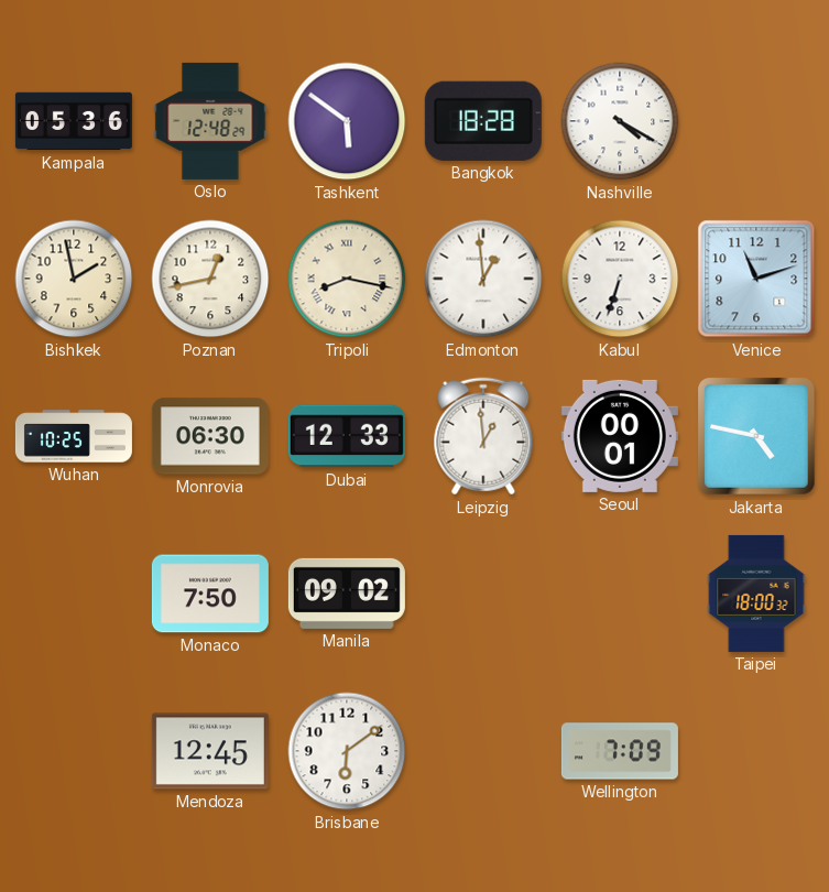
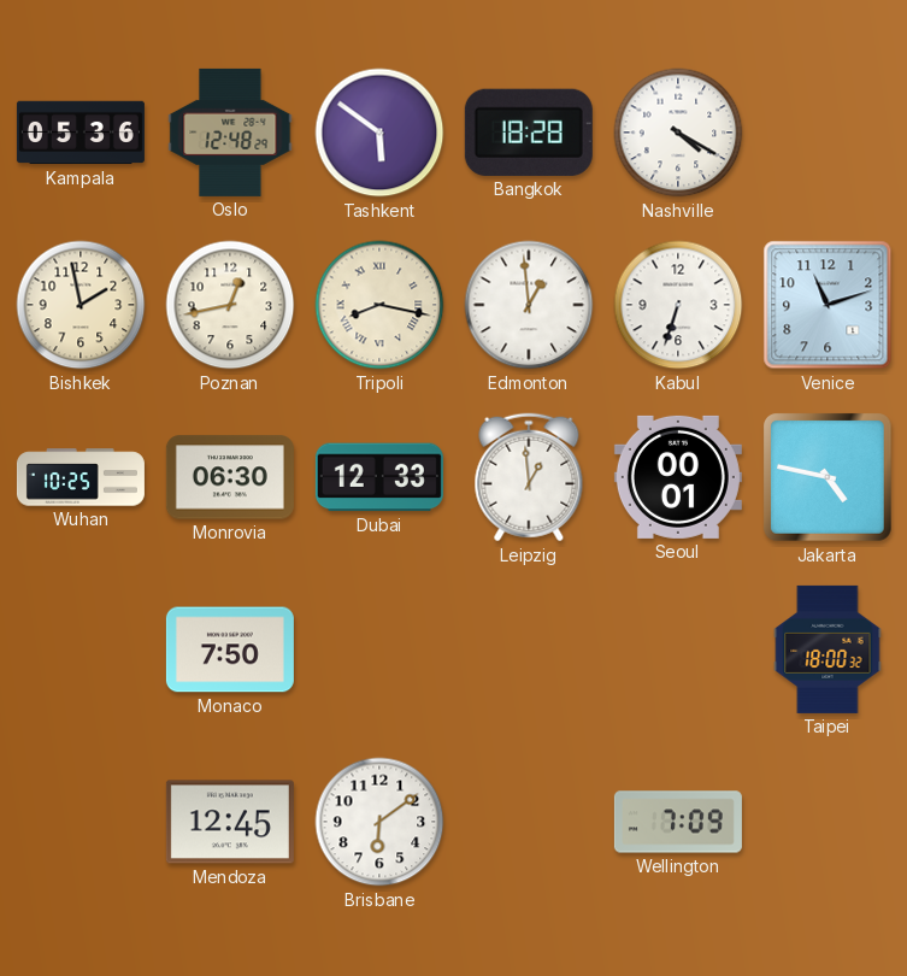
Manila: 09:02 -> none
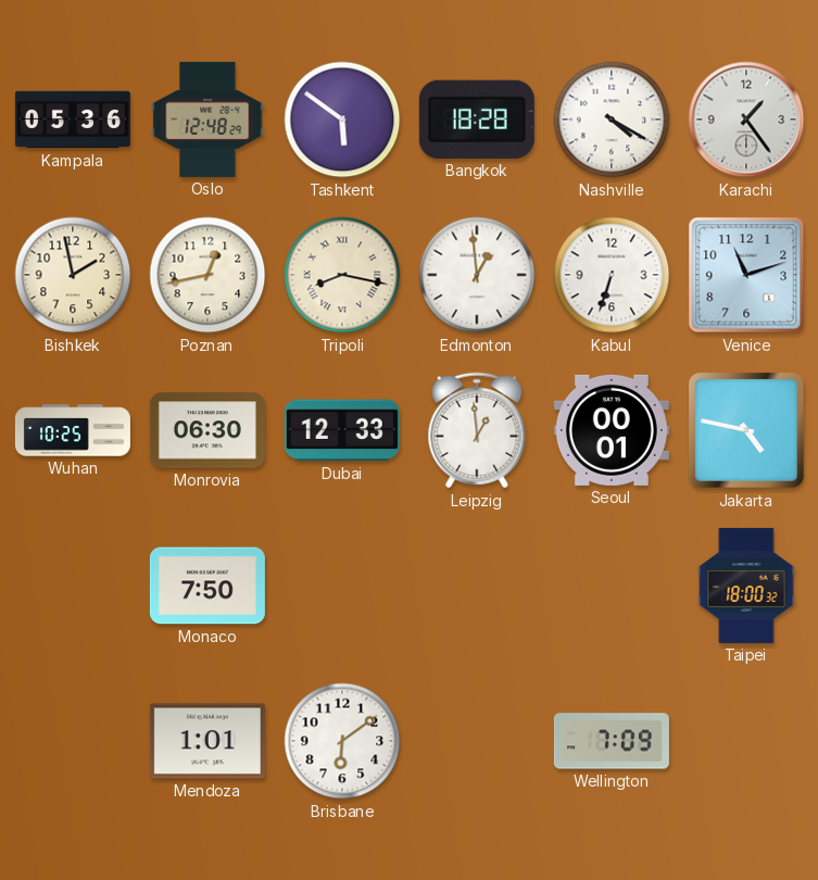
Karachi: none -> 1:24
Mendoza: 12:45 -> 1:01
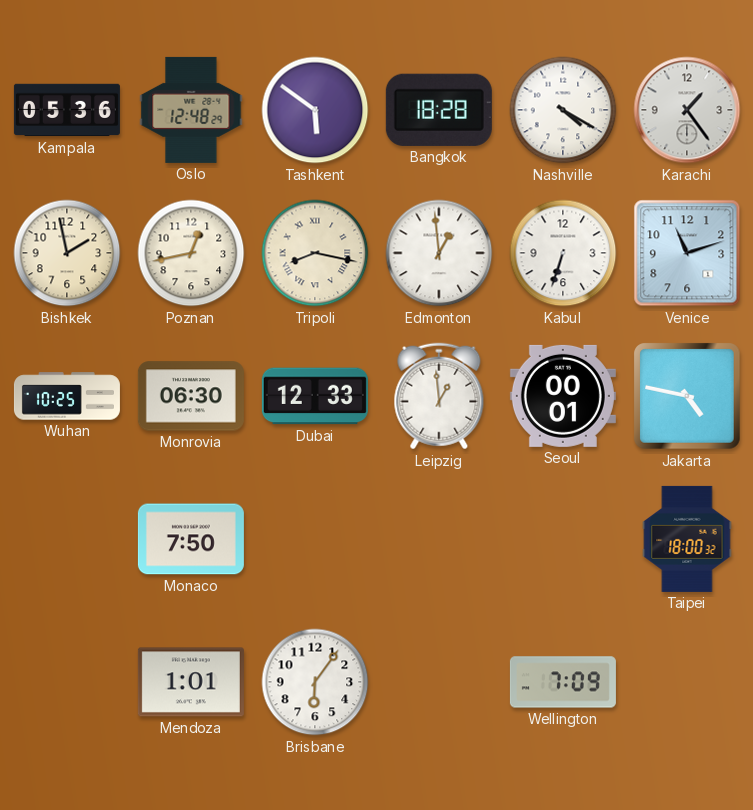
Brisbane: 6:09 -> 6:06
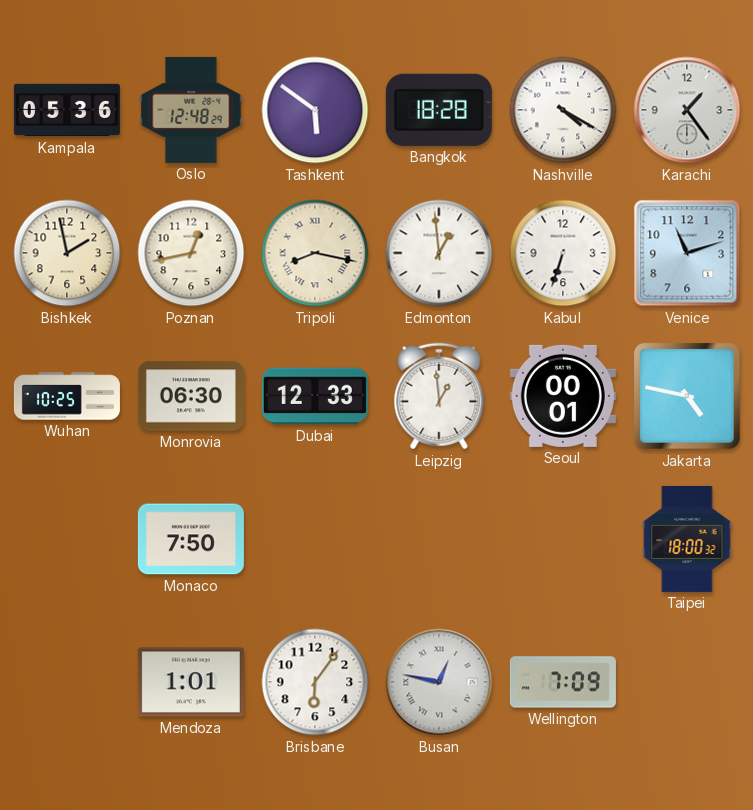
Busan: none -> 12:47
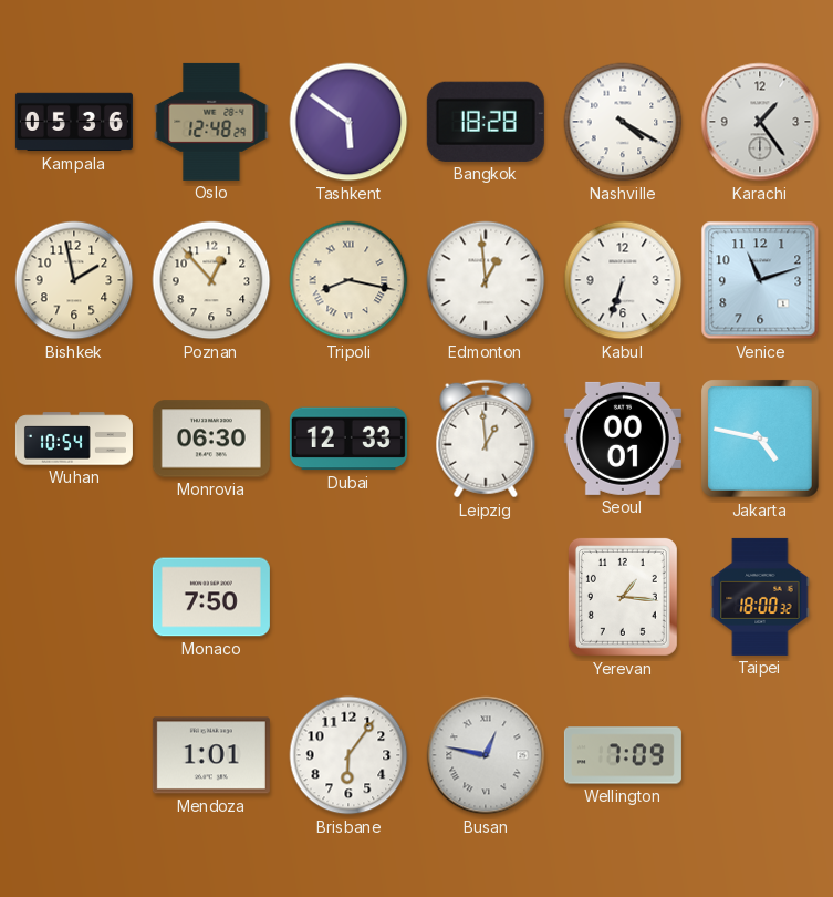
Poznan: 12:43 -> 12:53
Wuhan: 10:25 -> 10:54
Yerevan: none -> 1:16
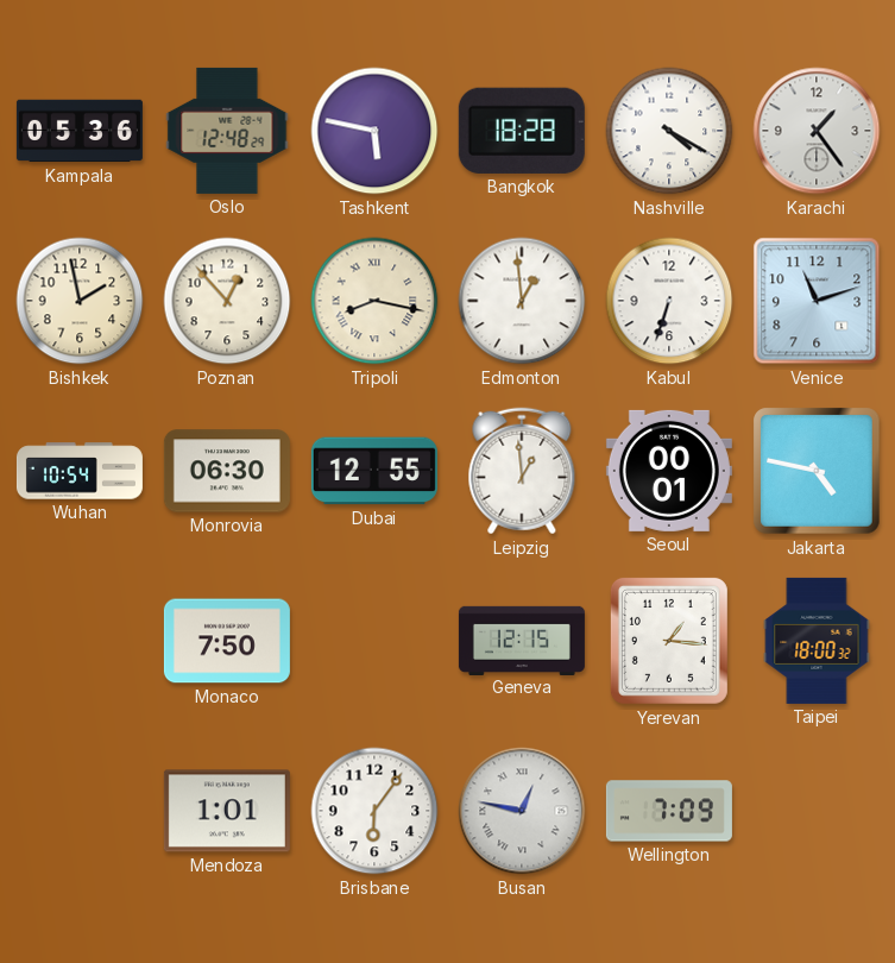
Tashkent: 5:51 -> 5:47
Dubai: 12:33 -> 12:55
Geneva: none -> 12:15
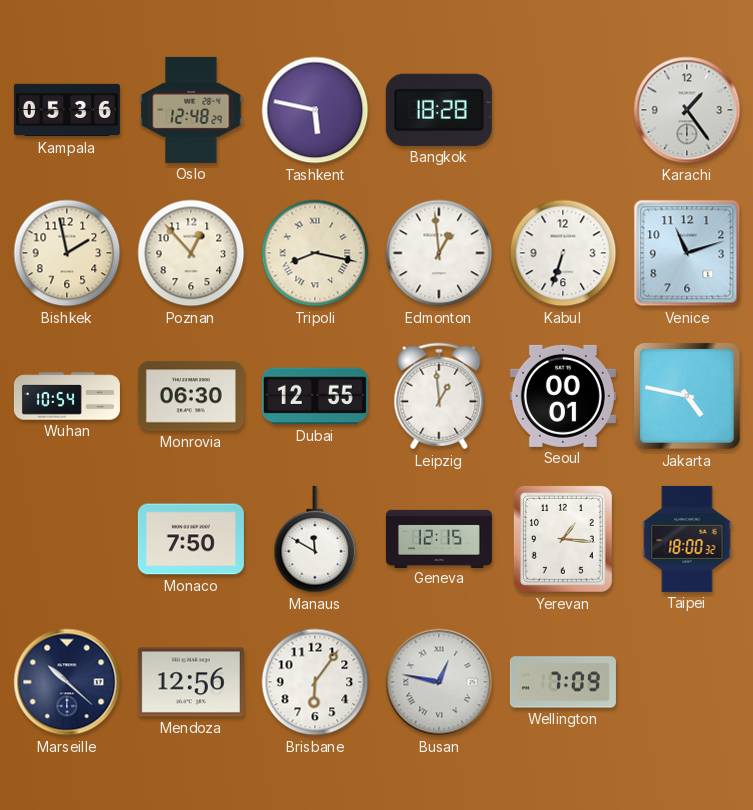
Nashville: 4:20 -> none
Manaus: none -> 11:50
Marseille: none -> 10:22
Mendoza: 1:01 -> 12:56
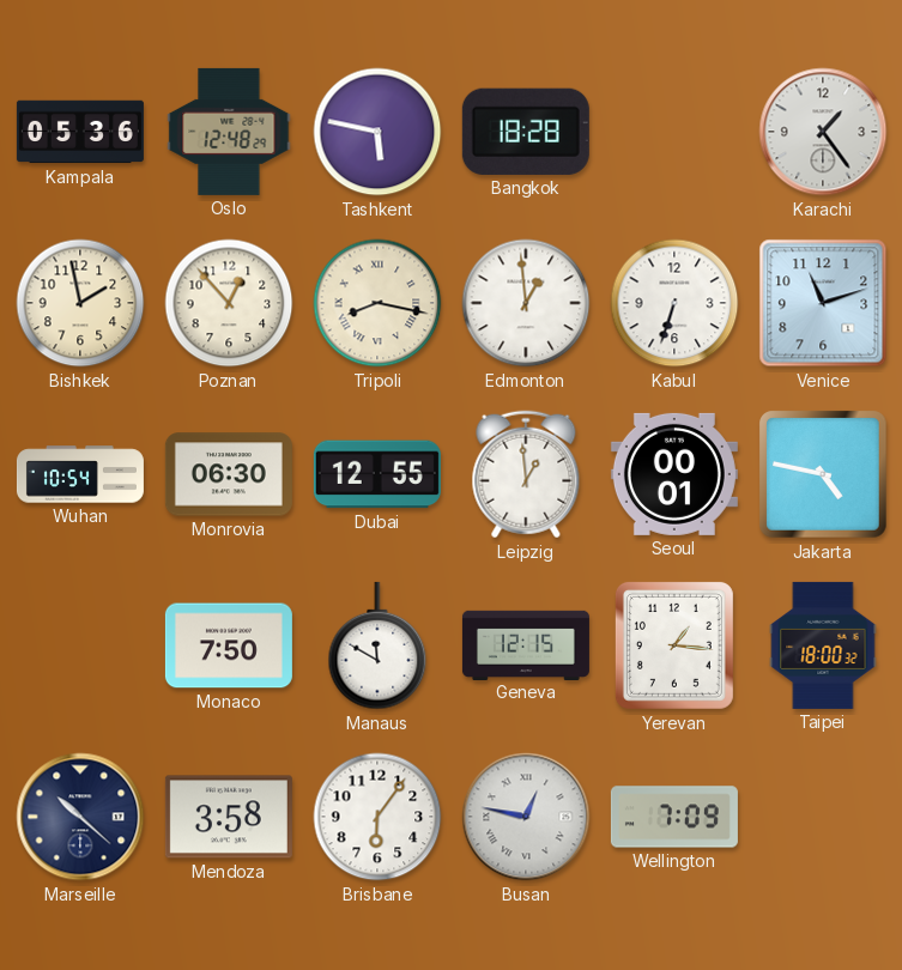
Mendoza: 12:56 -> 3:58
